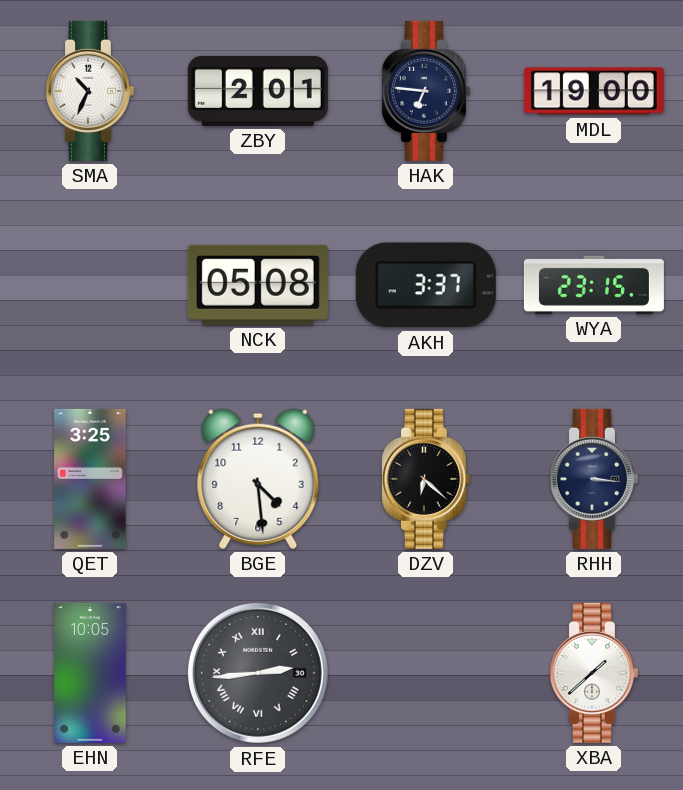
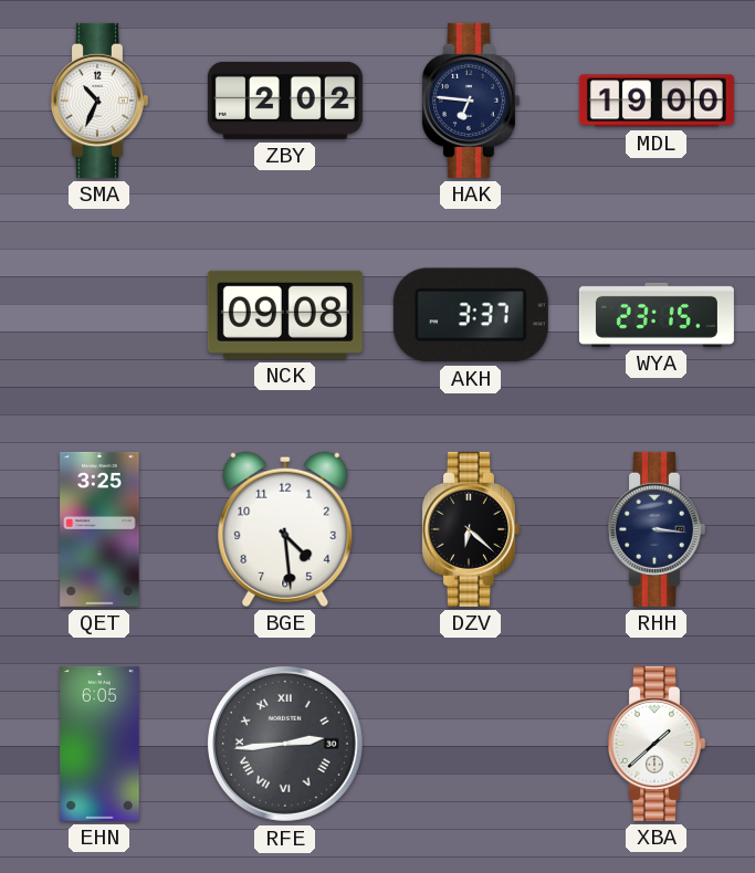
ZBY: 2:01 -> 2:02
NCK: 05:08 -> 09:08
EHN: 10:05 -> 6:05
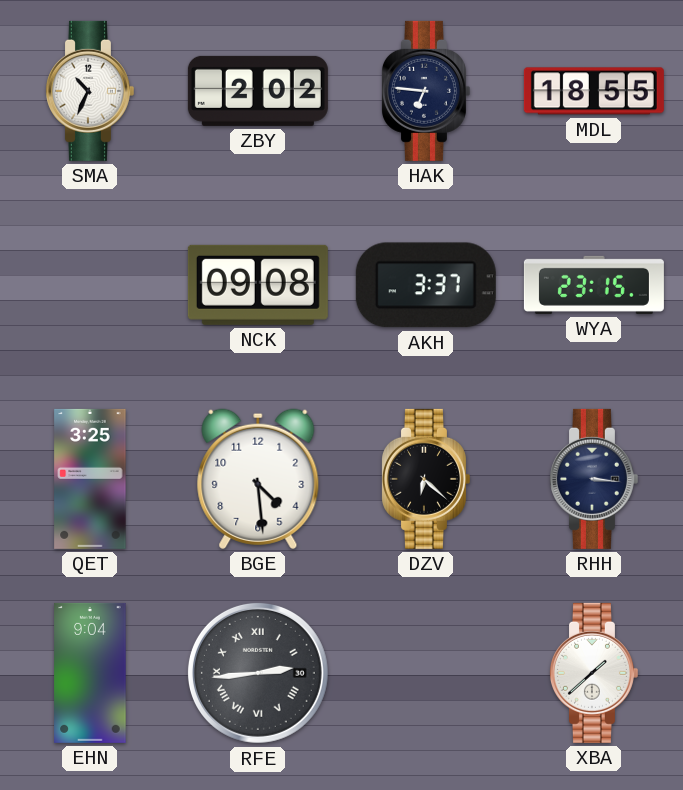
MDL: 19:00 -> 18:55
EHN: 6:05 -> 9:04
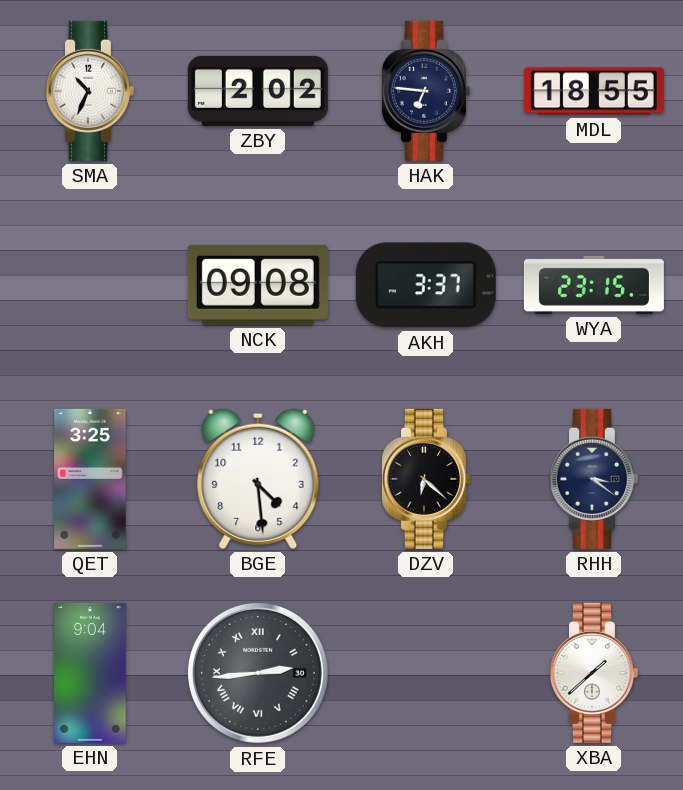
RHH: 3:16 -> 3:21
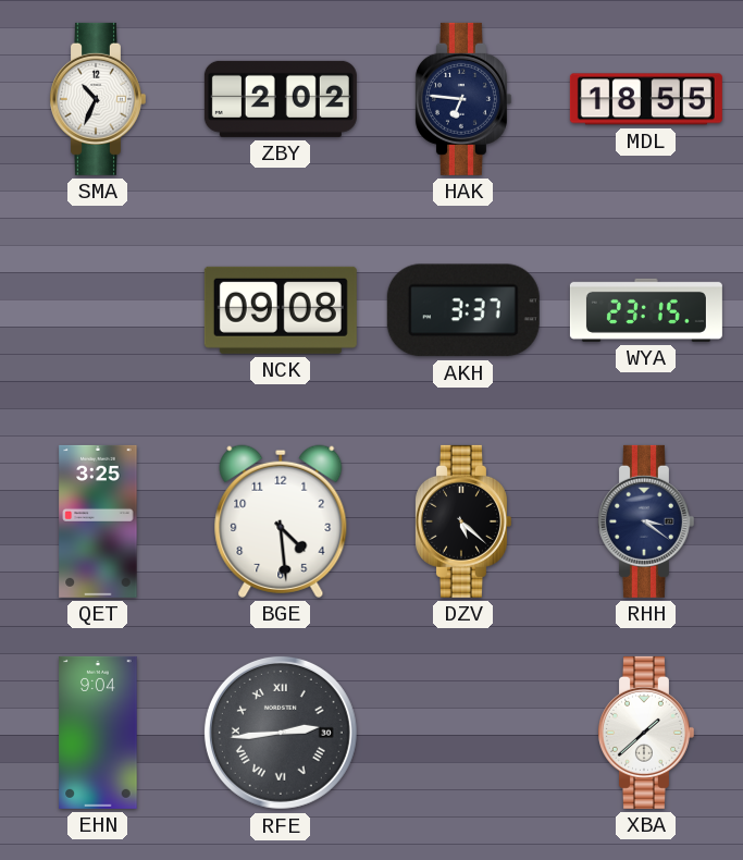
DZV: 6:22 -> 5:22
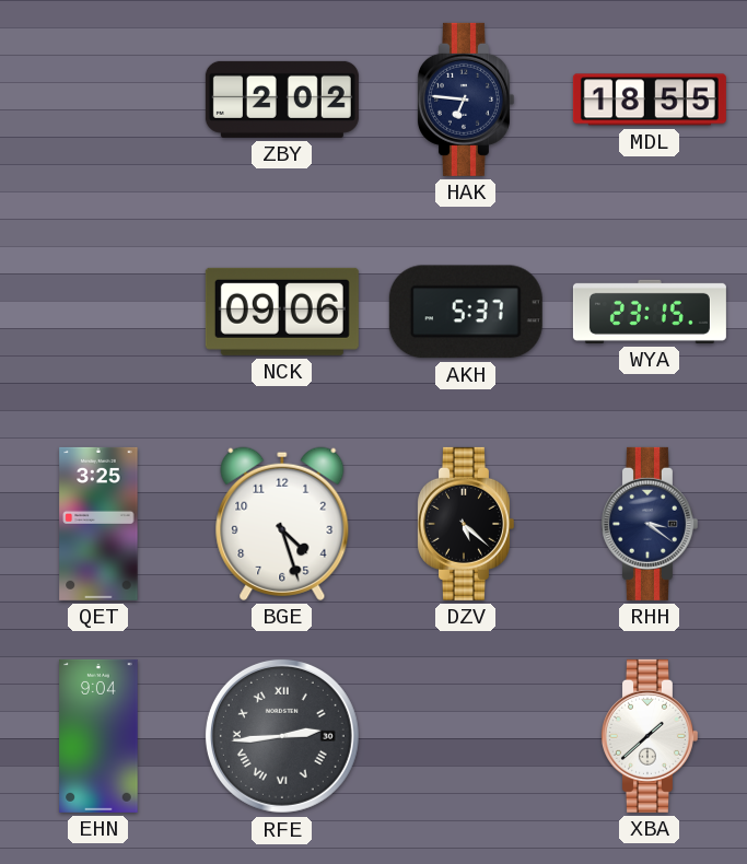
SMA: 10:34 -> none
NCK: 09:08 -> 09:06
AKH: 3:37 -> 5:37
BGE: 4:29 -> 4:27
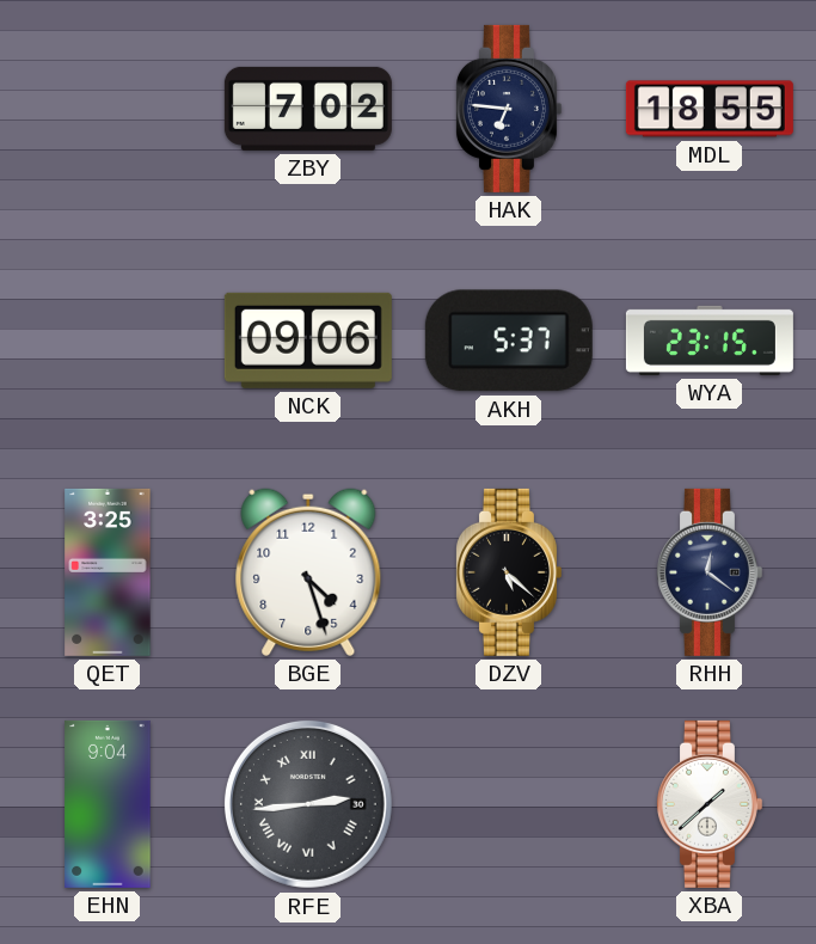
ZBY: 2:02 -> 7:02
RHH: 3:21 -> 12:21
